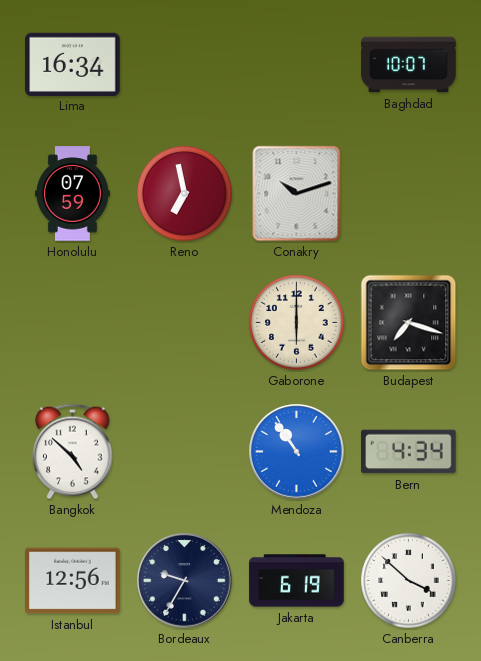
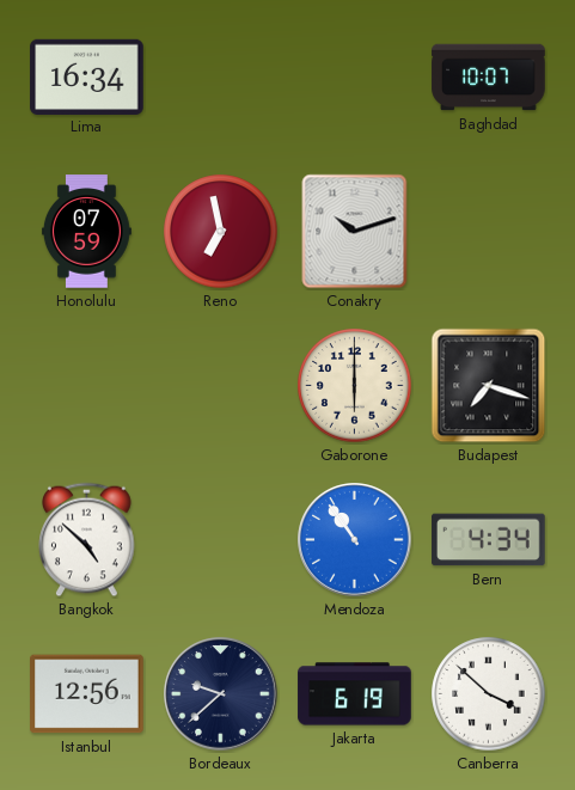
Bordeaux: 9:35 -> 9:38
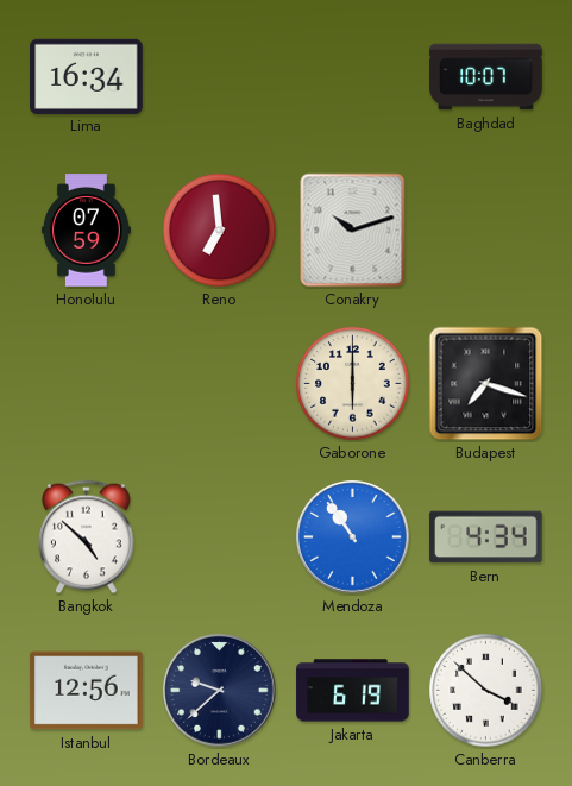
Reno: 6:58 -> 6:59
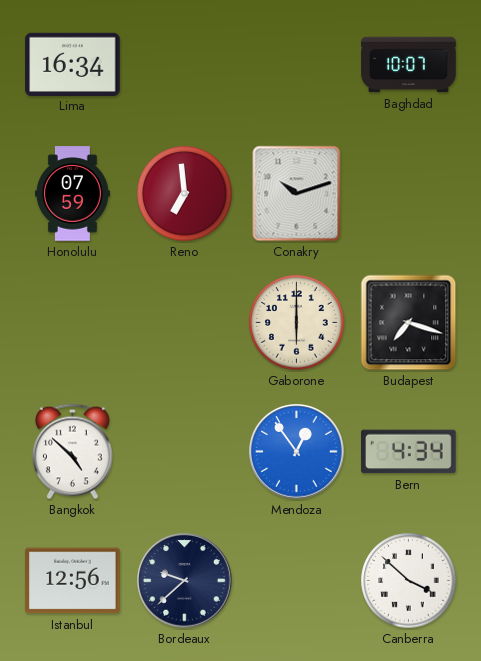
Mendoza: 10:54 -> 12:54
Jakarta: 6:19 -> none
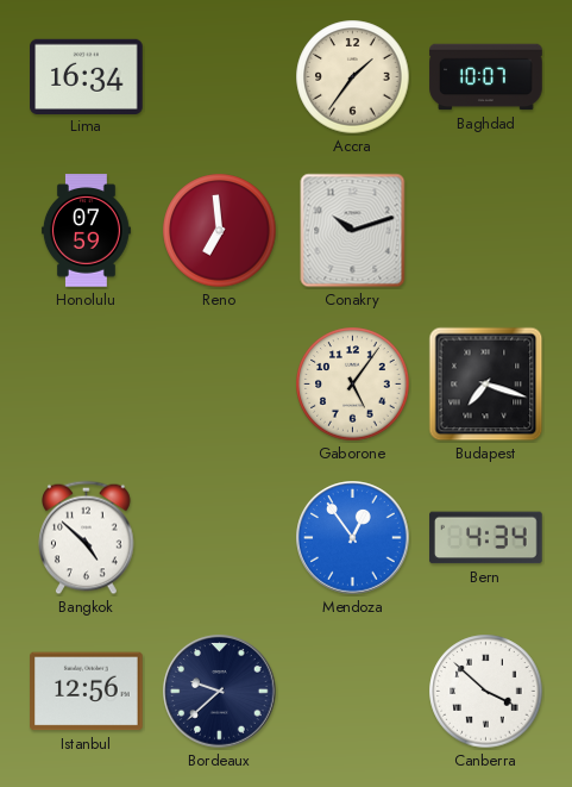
Accra: none -> 1:36
Gaborone: 6:00 -> 5:06
